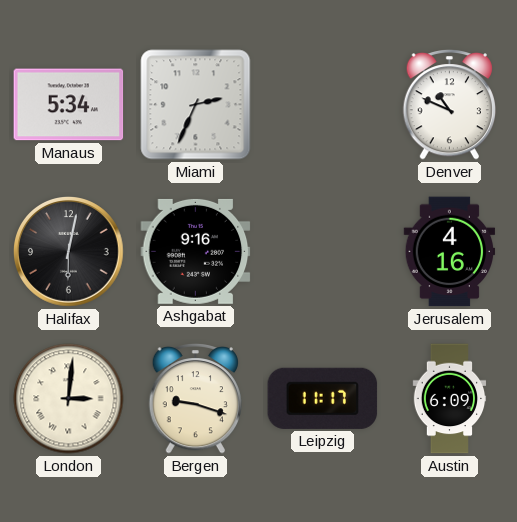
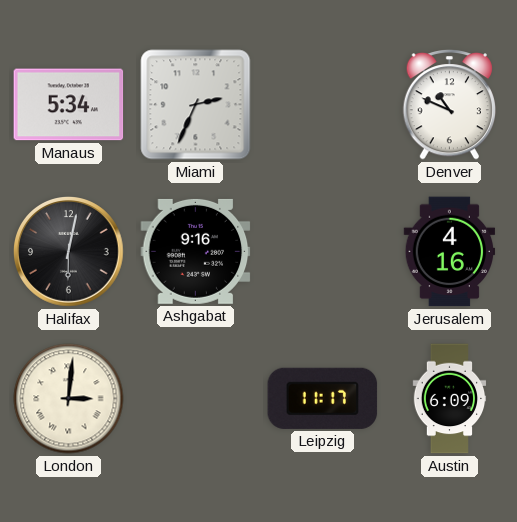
Bergen: 9:18 -> none
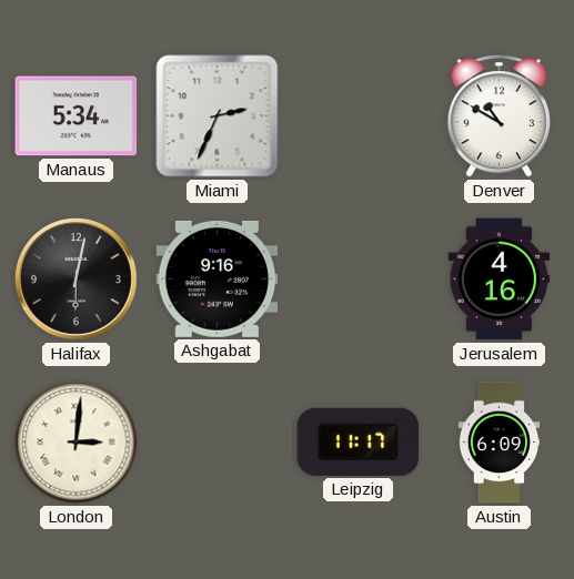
Denver: 10:49 -> 10:50
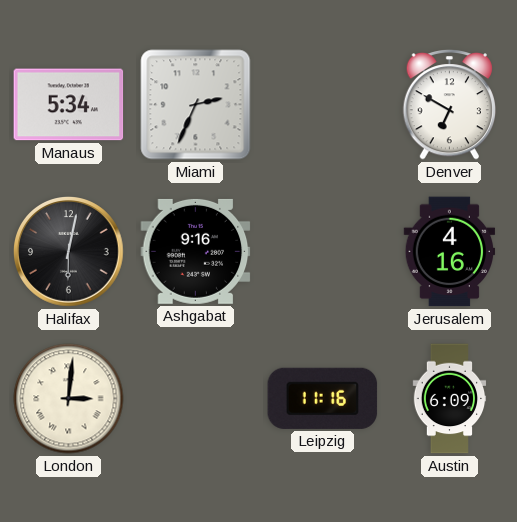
Denver: 10:50 -> 6:50
Leipzig: 11:17 -> 11:16
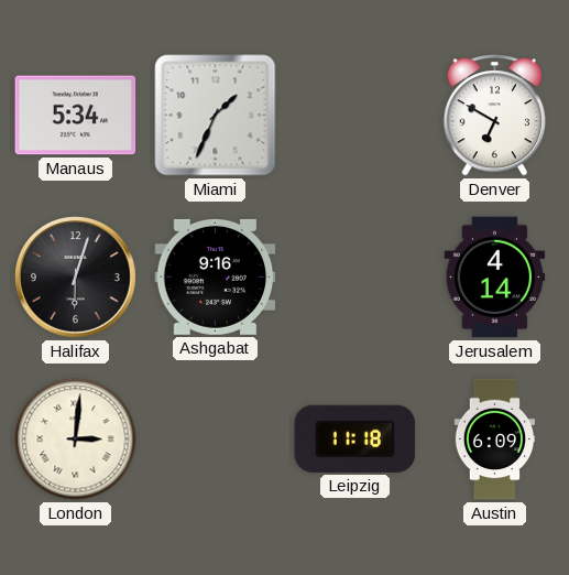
Miami: 2:34 -> 1:34
Halifax: 6:02 -> 6:03
Jerusalem: 4:16 -> 4:14
Leipzig: 11:16 -> 11:18
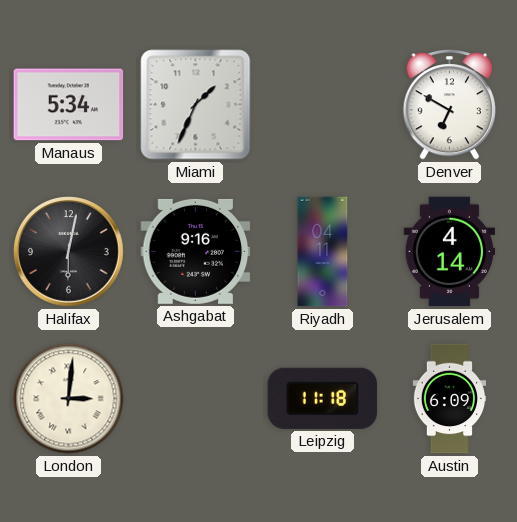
Halifax: 6:03 -> 6:02
Riyadh: none -> 04:11
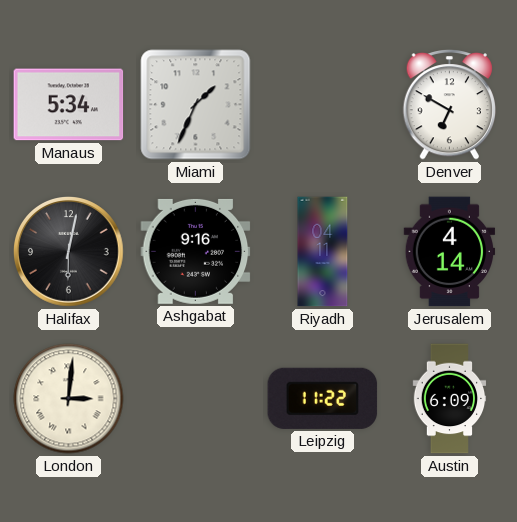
Leipzig: 11:18 -> 11:22
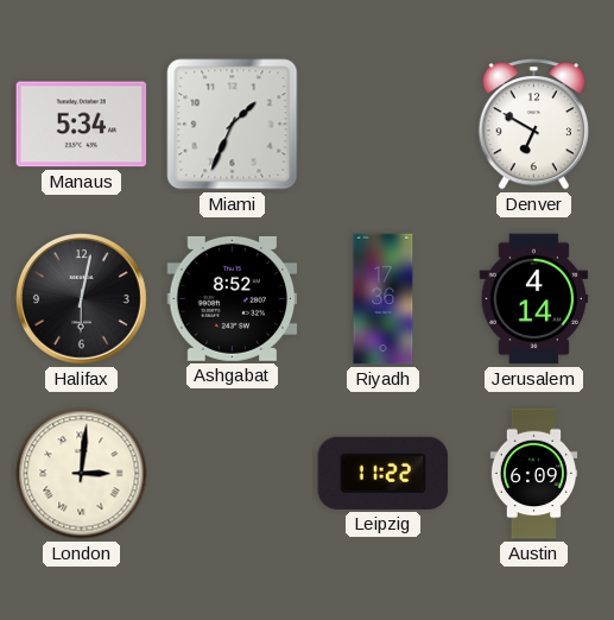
Ashgabat: 9:16 -> 8:52
Riyadh: 04:11 -> 17:36
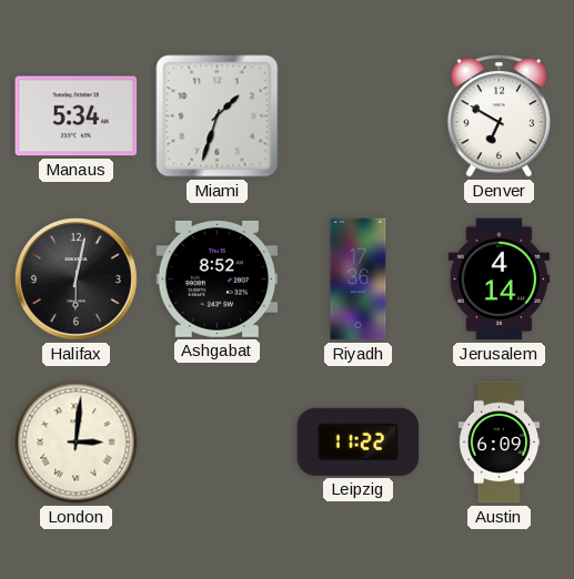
Miami: 1:34 -> 1:33
